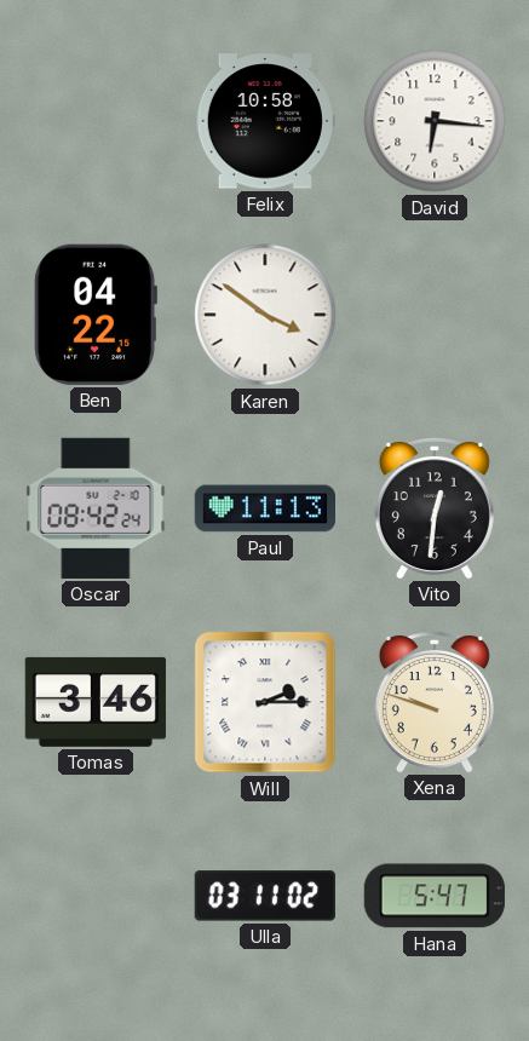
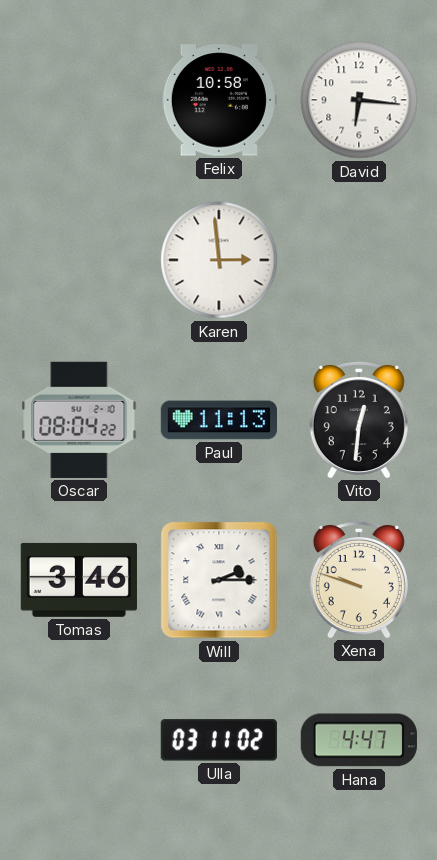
Ben: 04:22 -> none
Karen: 3:51 -> 2:59
Oscar: 08:42 -> 08:04
Hana: 5:47 -> 4:47
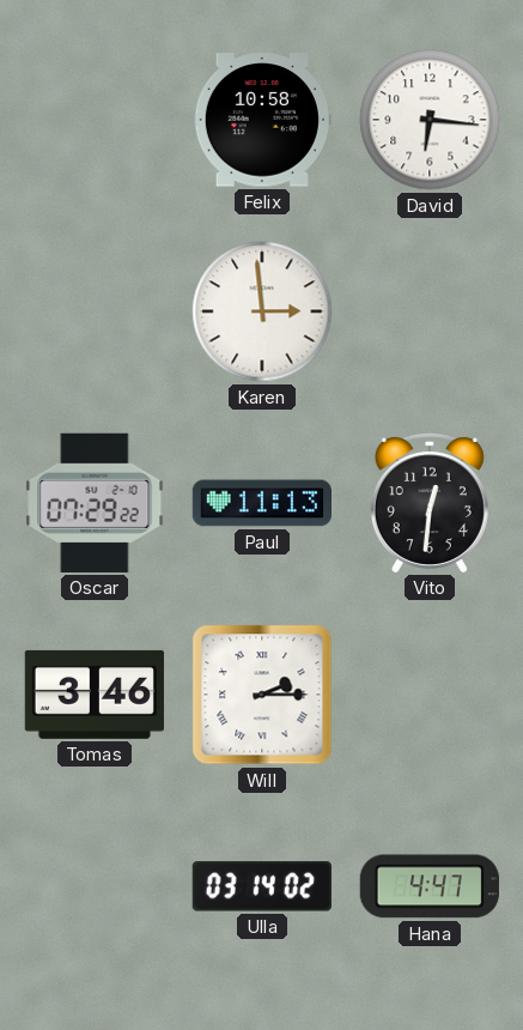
Oscar: 08:04 -> 07:29
Xena: 9:48 -> none
Ulla: 03:11 -> 03:14
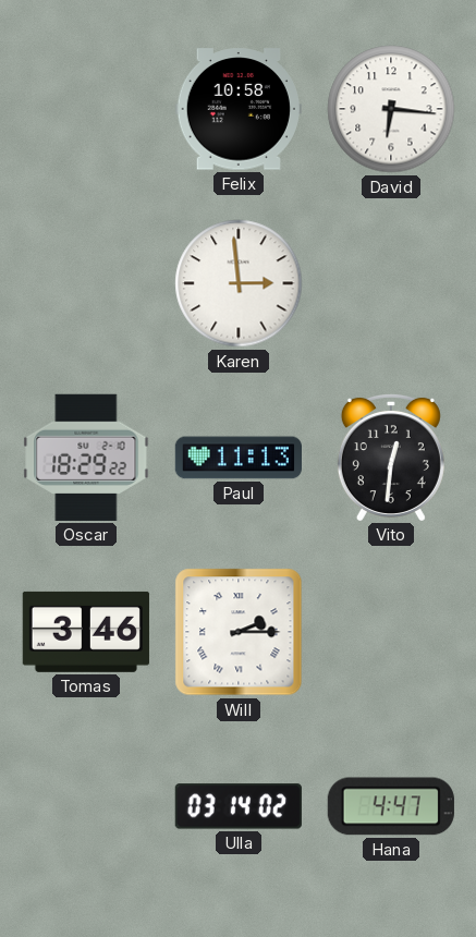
Oscar: 07:29 -> 18:29
